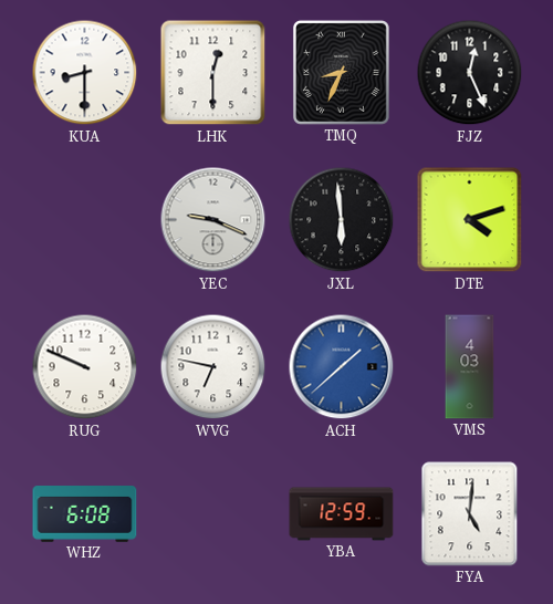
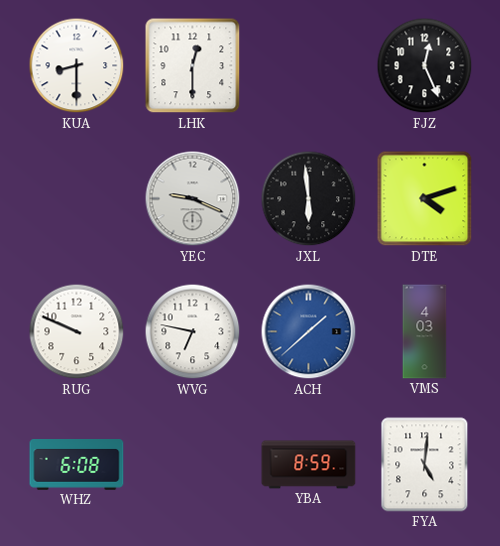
TMQ: 8:34 -> none
YBA: 12:59 -> 8:59
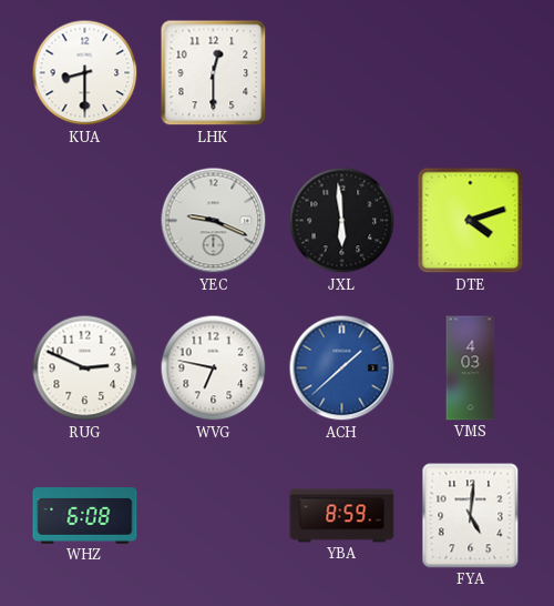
FJZ: 12:26 -> none
RUG: 9:49 -> 2:49
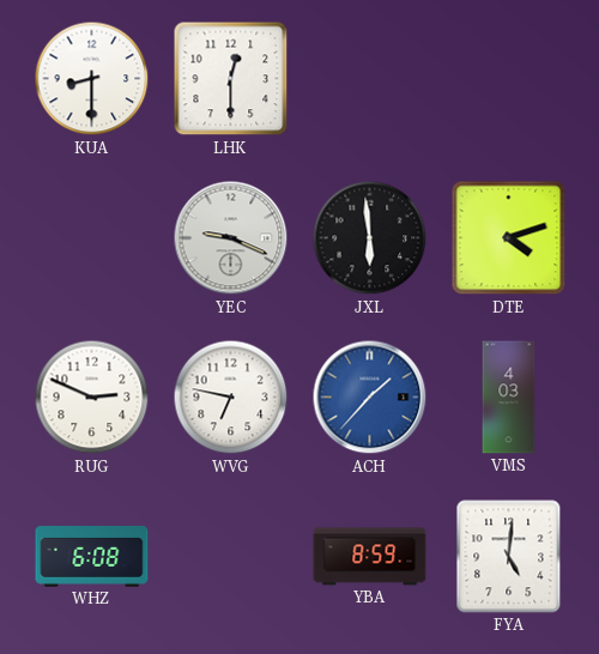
ACH: 1:38 -> 1:37
